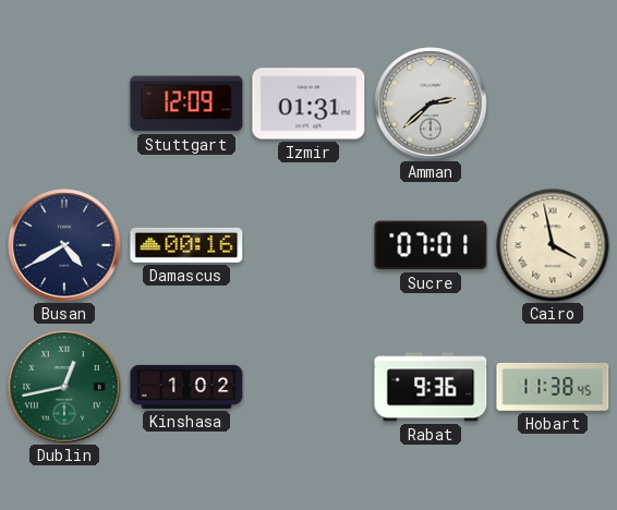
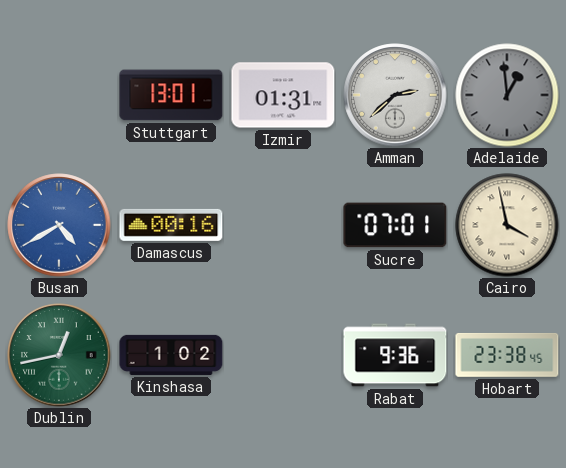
Stuttgart: 12:09 -> 13:01
Adelaide: none -> 12:59
Busan dial: navy -> blue
Hobart: 11:38 -> 23:38
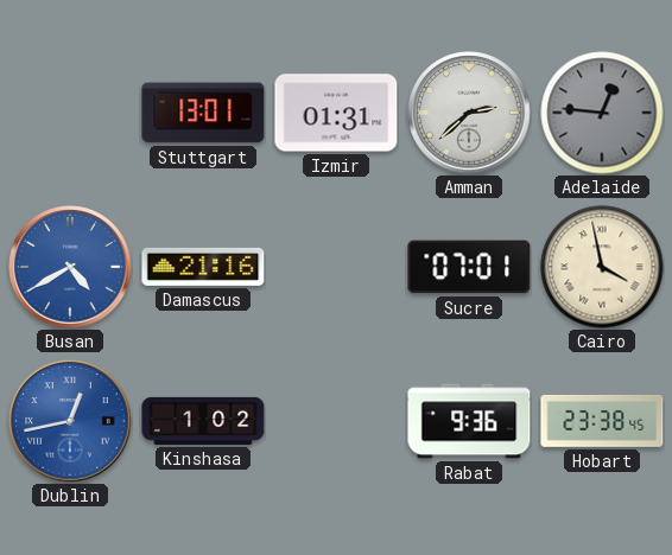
Adelaide: 12:59 -> 12:46
Damascus: 00:16 -> 21:16
Dublin dial: green -> blue
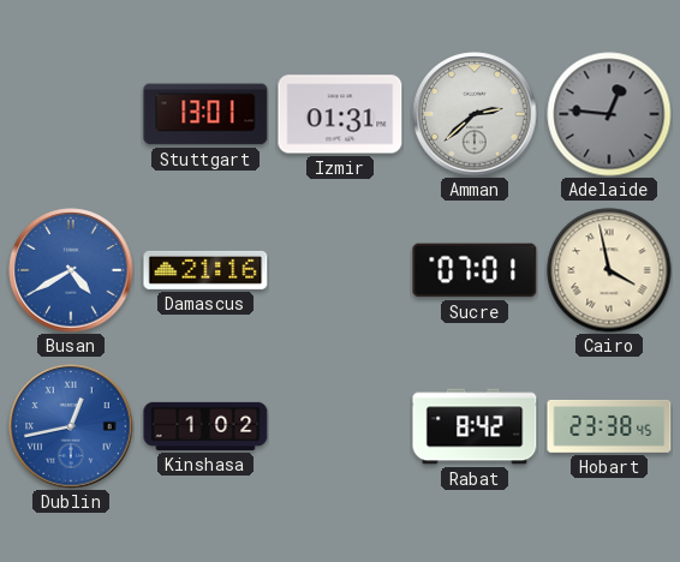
Rabat: 9:36 -> 8:42
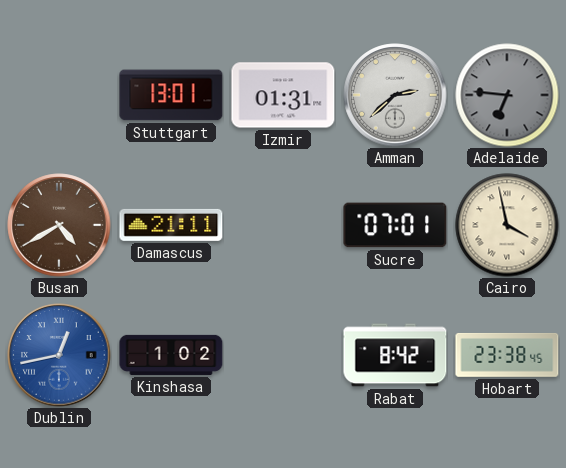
Adelaide: 12:46 -> 6:46
Busan dial: blue -> brown
Damascus: 21:16 -> 21:11
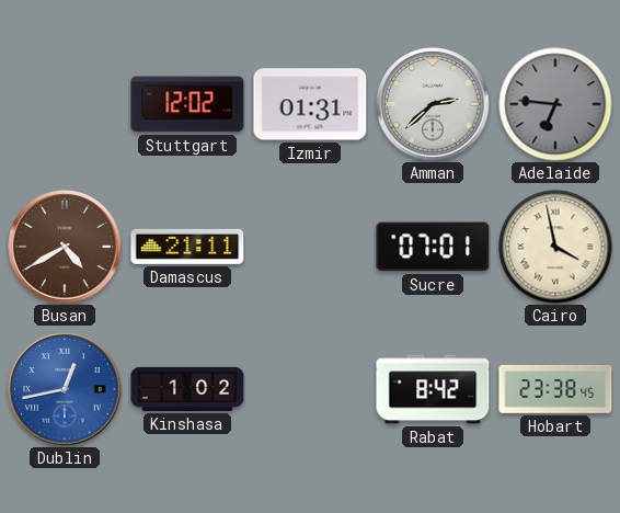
Stuttgart: 13:01 -> 12:02
